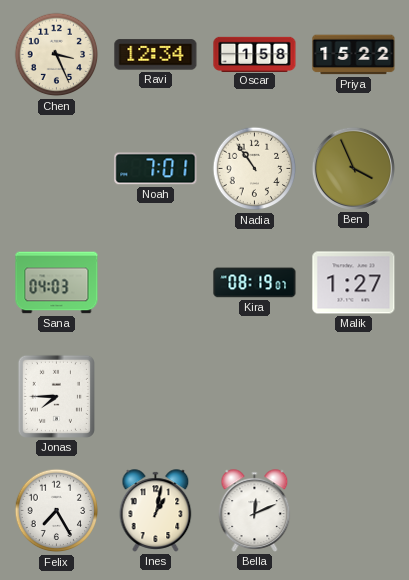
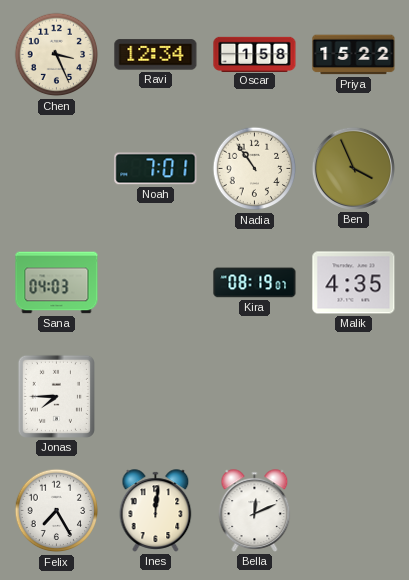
Malik: 1:27 -> 4:35
Ines: 1:02 -> 12:01
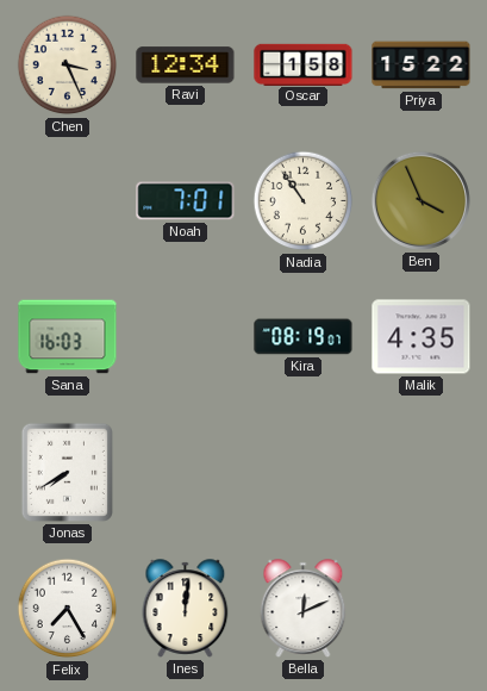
Sana: 04:03 -> 16:03
Jonas: 7:45 -> 7:40
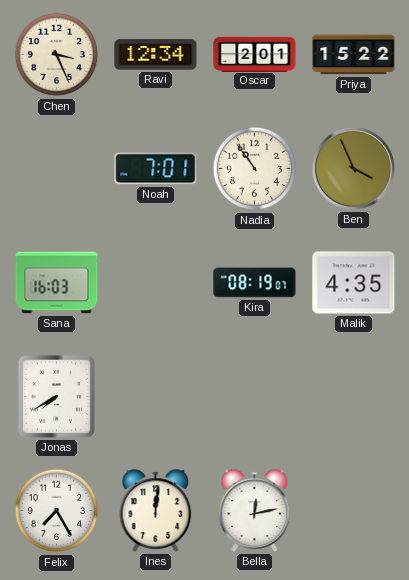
Oscar: 1:58 -> 2:01
Bella: 12:11 -> 12:13
